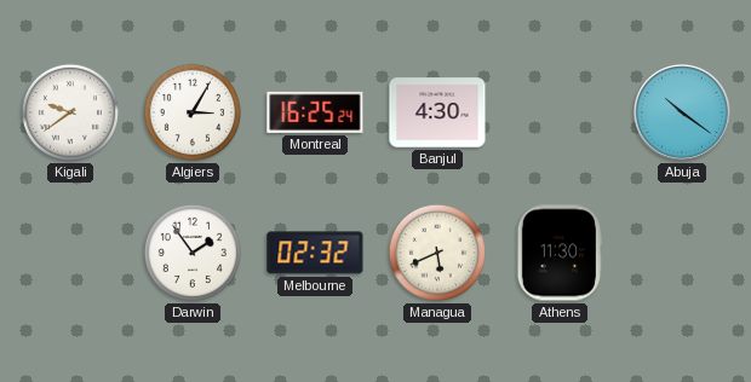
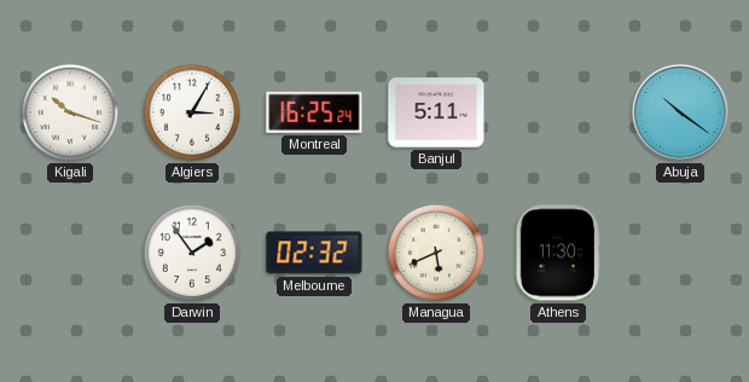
Kigali: 9:39 -> 10:18
Banjul: 4:30 -> 5:11
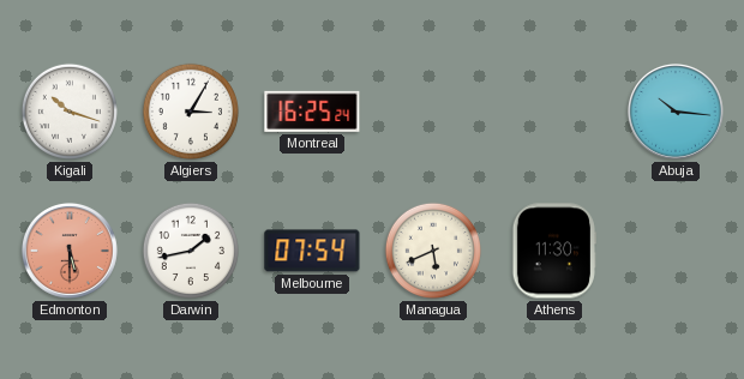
Banjul: 5:11 -> none
Abuja: 10:21 -> 10:16
Edmonton: none -> 5:30
Darwin: 1:54 -> 1:43
Melbourne: 02:32 -> 07:54
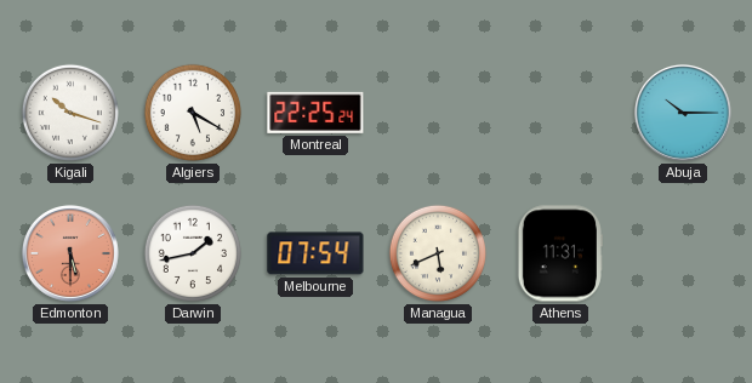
Algiers: 3:05 -> 5:20
Montreal: 16:25 -> 22:25
Abuja: 10:16 -> 10:15
Athens: 11:30 -> 11:31
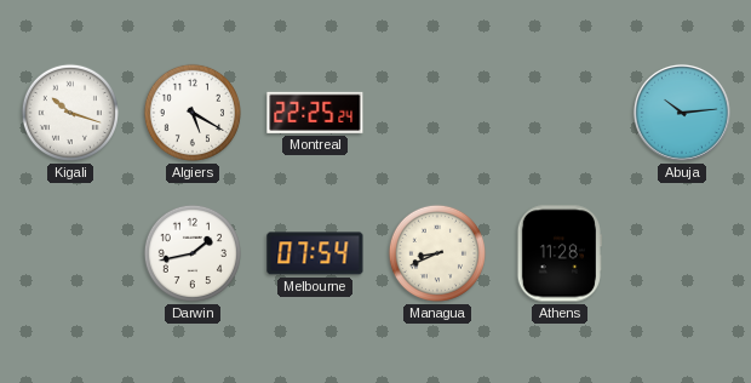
Abuja: 10:15 -> 10:14
Edmonton: 5:30 -> none
Managua: 5:41 -> 8:41
Athens: 11:31 -> 11:28
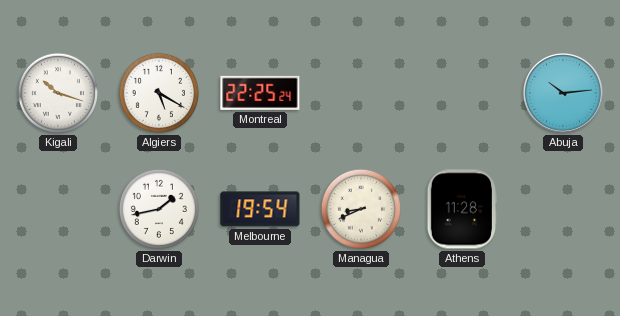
Melbourne: 07:54 -> 19:54
